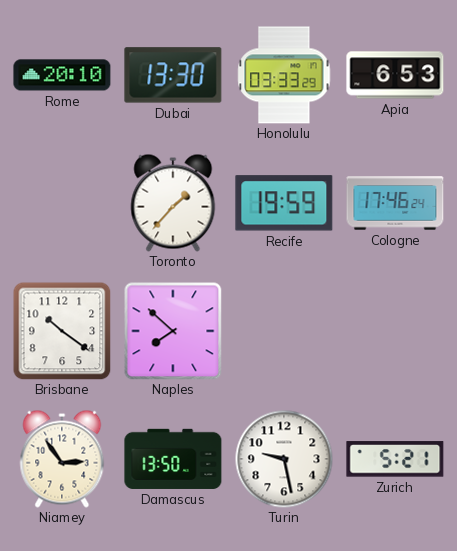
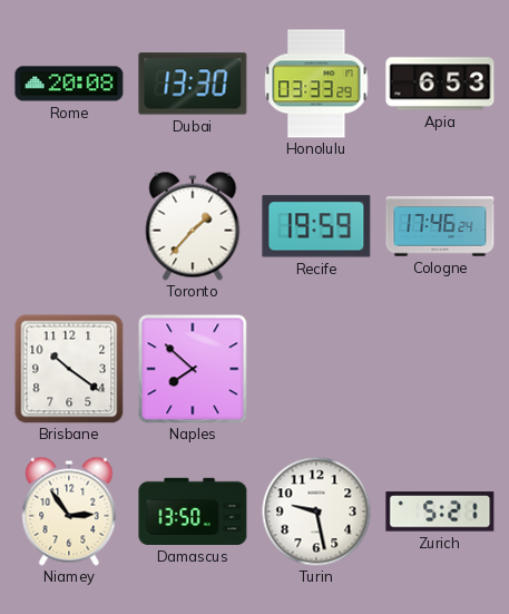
Rome: 20:10 -> 20:08
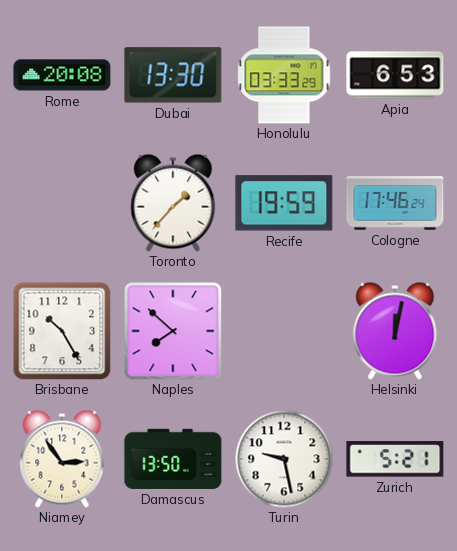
Brisbane: 10:21 -> 10:25
Helsinki: none -> 12:02
